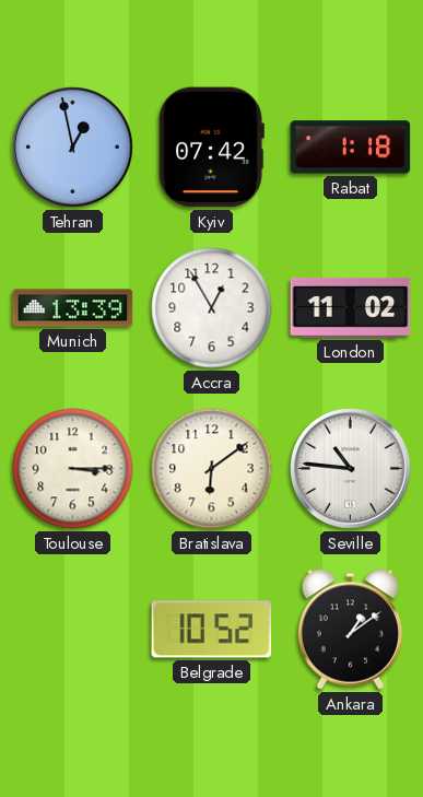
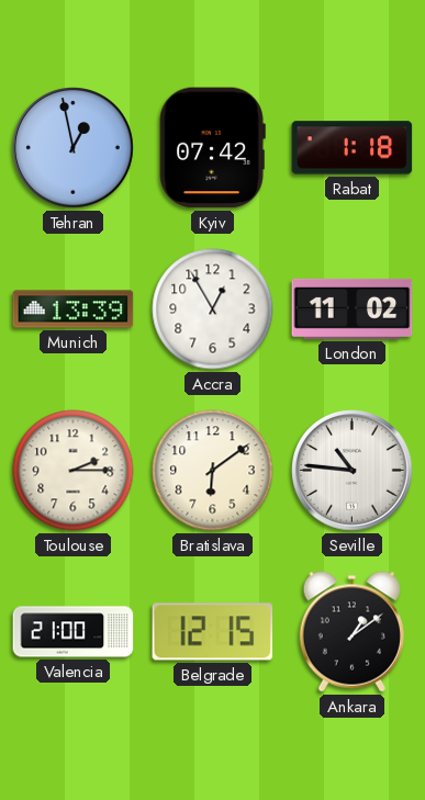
Toulouse: 3:15 -> 2:15
Valencia: none -> 21:00
Belgrade: 10:52 -> 12:15
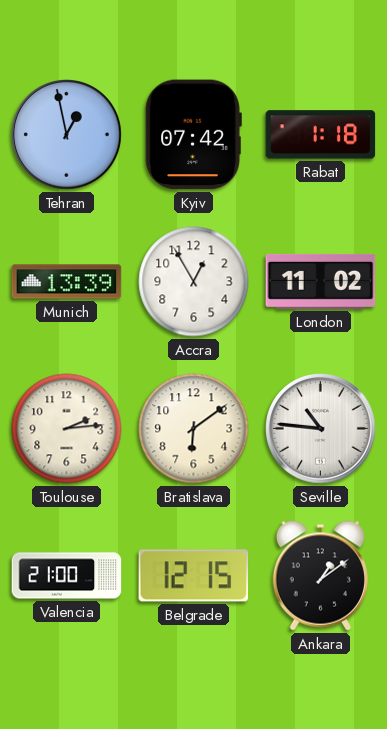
Toulouse: 2:15 -> 2:14
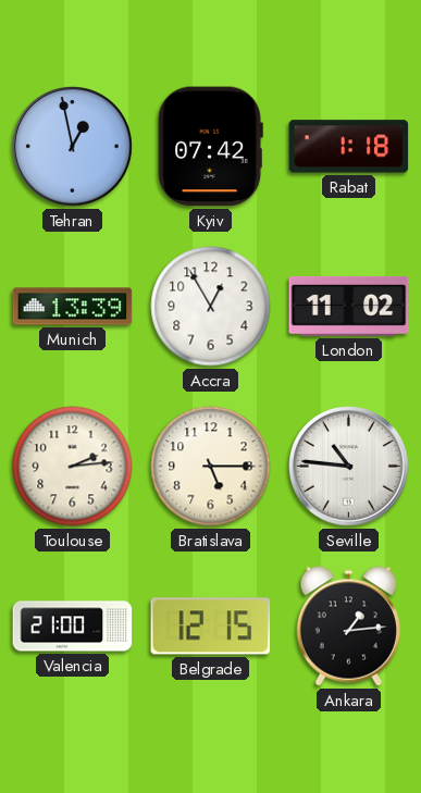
Bratislava: 6:09 -> 5:15
Ankara: 1:09 -> 1:14
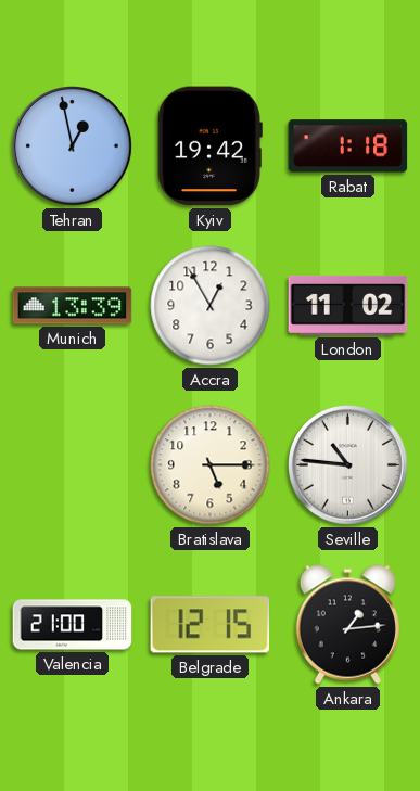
Kyiv: 07:42 -> 19:42
Toulouse: 2:14 -> none
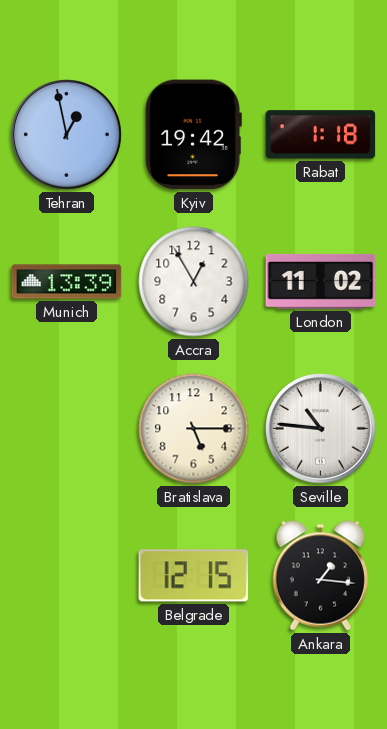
Valencia: 21:00 -> none
Ankara: 1:14 -> 1:16
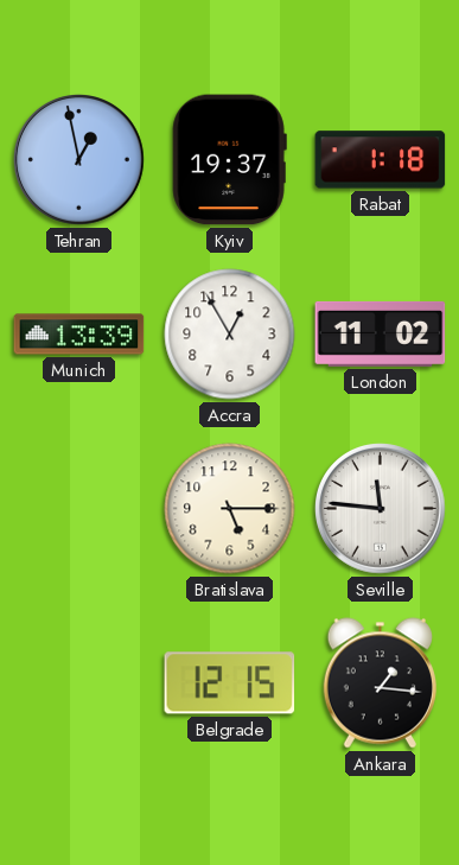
Kyiv: 19:42 -> 19:37
Seville: 10:46 -> 11:46
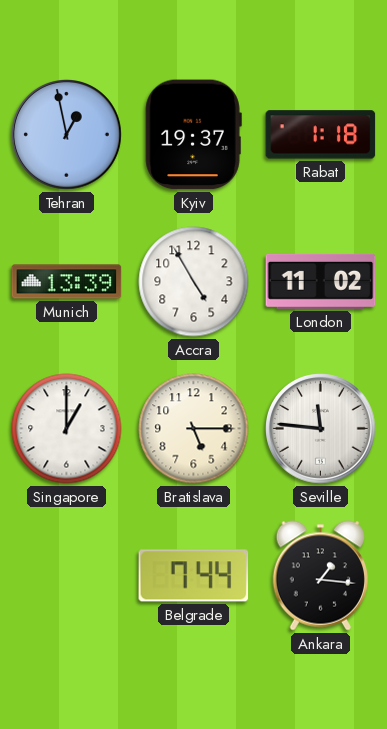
Accra: 12:55 -> 4:55
Singapore: none -> 1:00
Belgrade: 12:15 -> 7:44
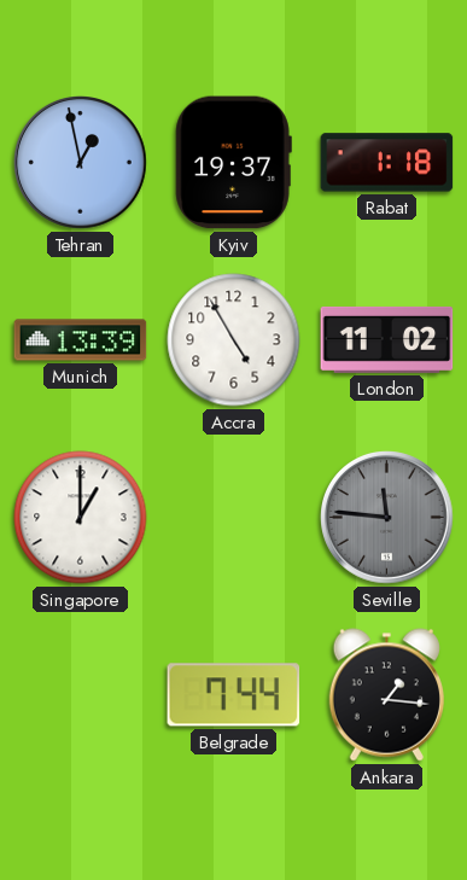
Bratislava: 5:15 -> none
Seville dial: white -> grey
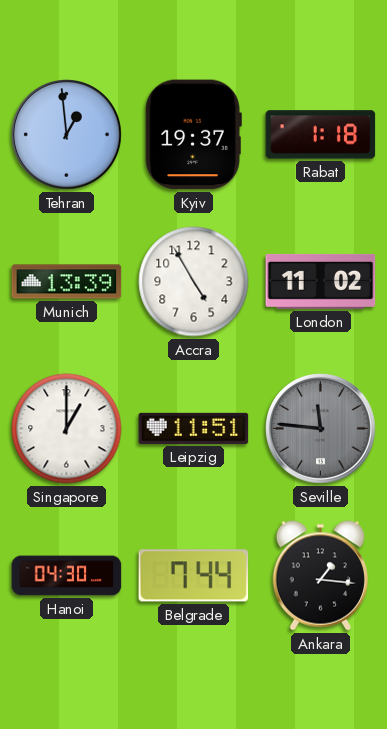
Tehran: 12:58 -> 12:59
Leipzig: none -> 11:51
Hanoi: none -> 04:30
